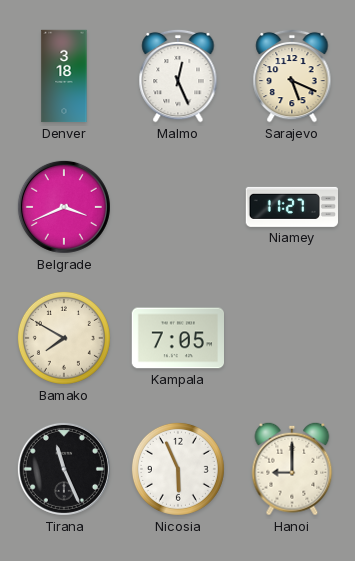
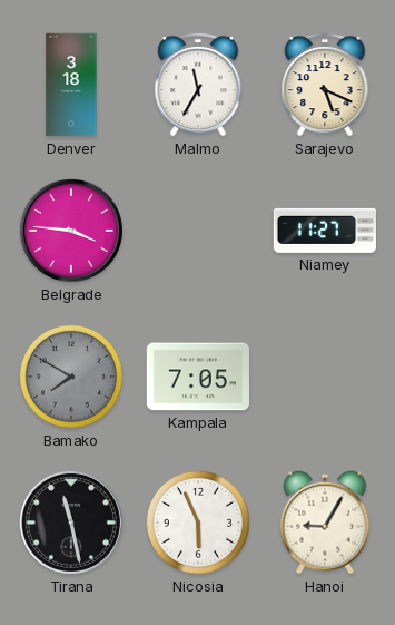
Malmo: 12:26 -> 11:35
Belgrade: 3:41 -> 3:46
Bamako dial: cream -> grey
Tirana: 11:26 -> 11:28
Hanoi: 9:00 -> 9:05
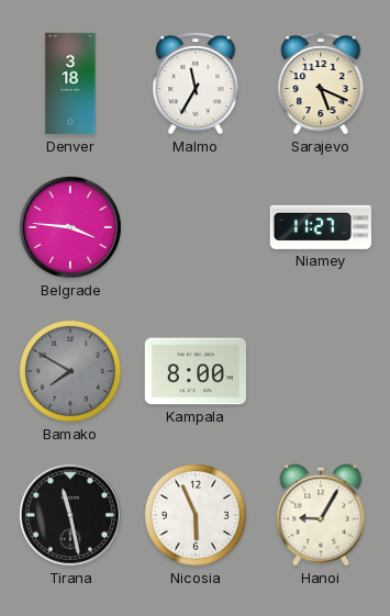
Kampala: 7:05 -> 8:00
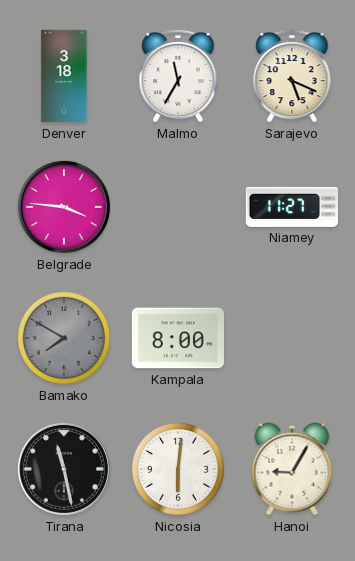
Nicosia: 5:56 -> 6:01
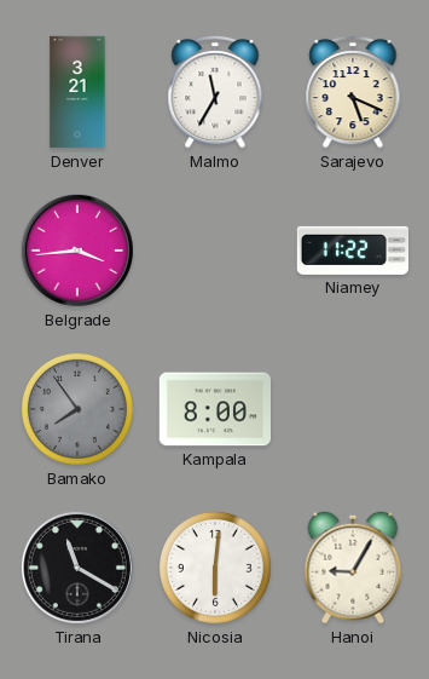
Denver: 3:18 -> 3:21
Belgrade: 3:46 -> 3:44
Niamey: 11:27 -> 11:22
Bamako: 7:50 -> 7:54
Tirana: 11:28 -> 11:20
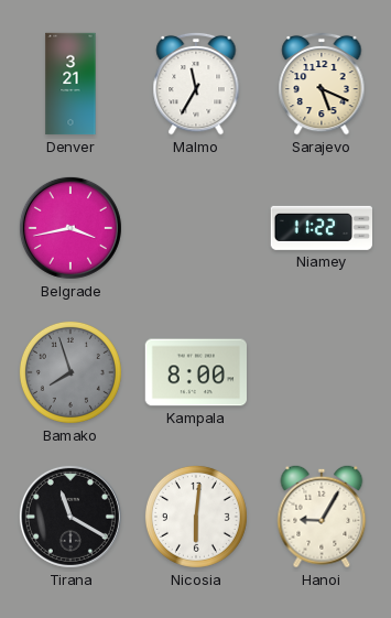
Belgrade: 3:44 -> 3:43
Bamako: 7:54 -> 7:57
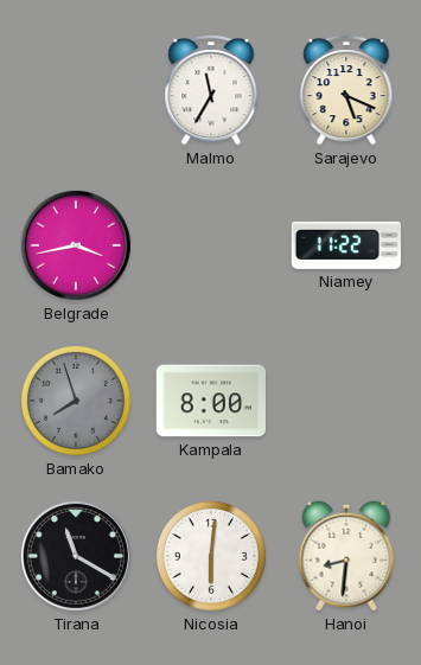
Denver: 3:21 -> none
Hanoi: 9:05 -> 8:31
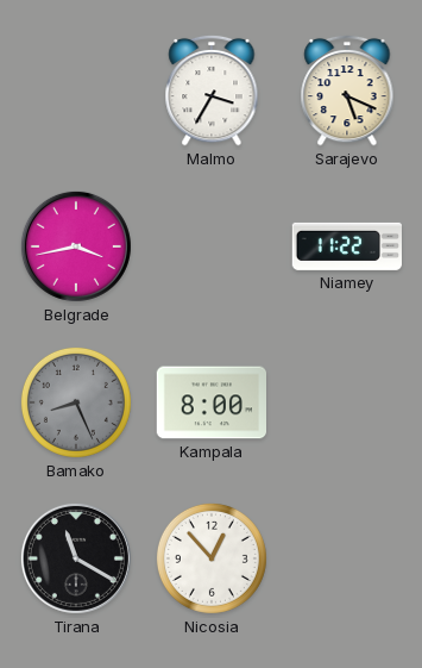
Malmo: 11:35 -> 3:35
Bamako: 7:57 -> 8:26
Nicosia: 6:01 -> 12:53
Hanoi: 8:31 -> none
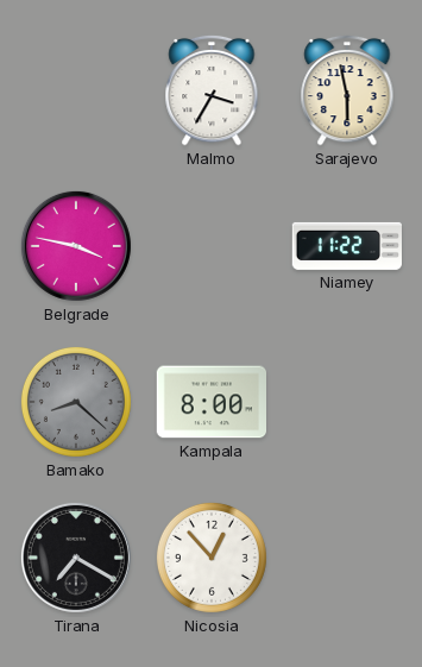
Sarajevo: 5:19 -> 5:58
Belgrade: 3:43 -> 3:47
Bamako: 8:26 -> 8:22
Tirana: 11:20 -> 7:20
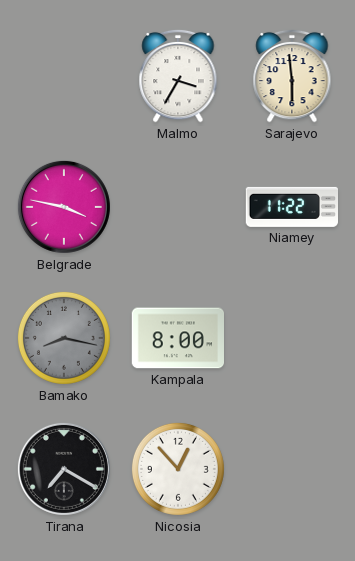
Sarajevo: 5:58 -> 5:59
Bamako: 8:22 -> 8:17
